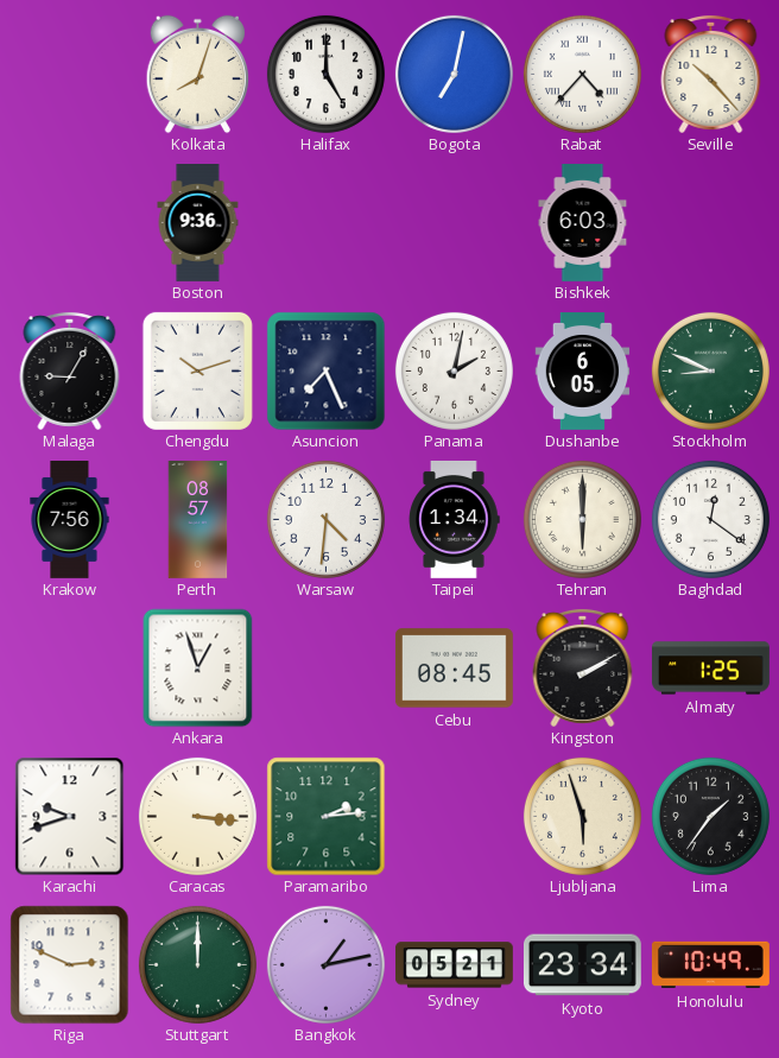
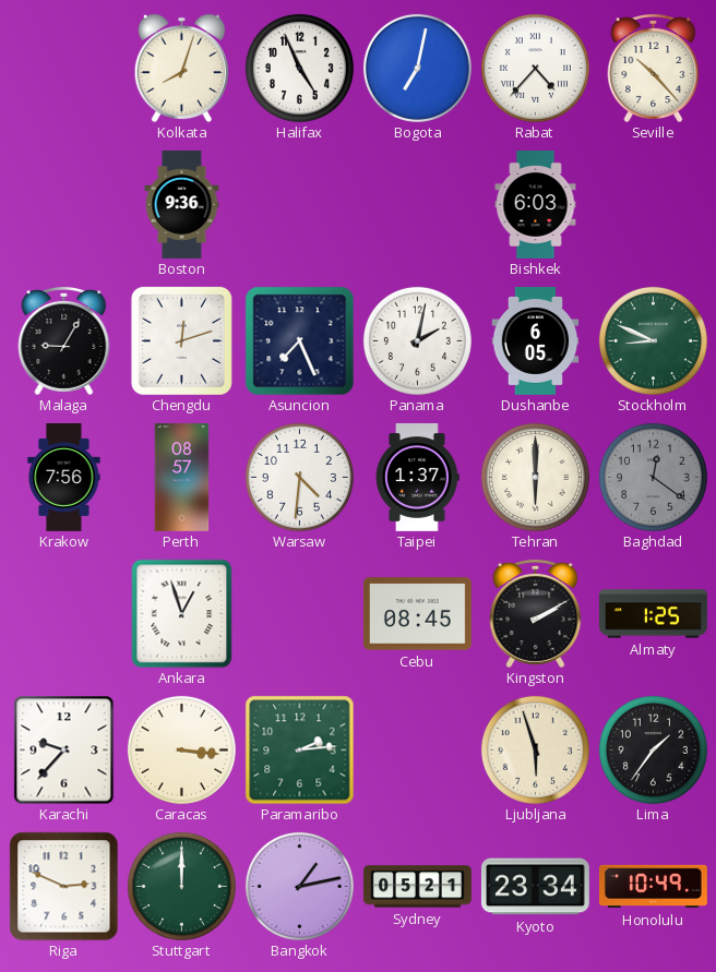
Halifax: 5:00 -> 4:56
Chengdu: 10:12 -> 12:12
Taipei: 1:34 -> 1:37
Baghdad dial: white -> grey
Karachi: 9:42 -> 9:37
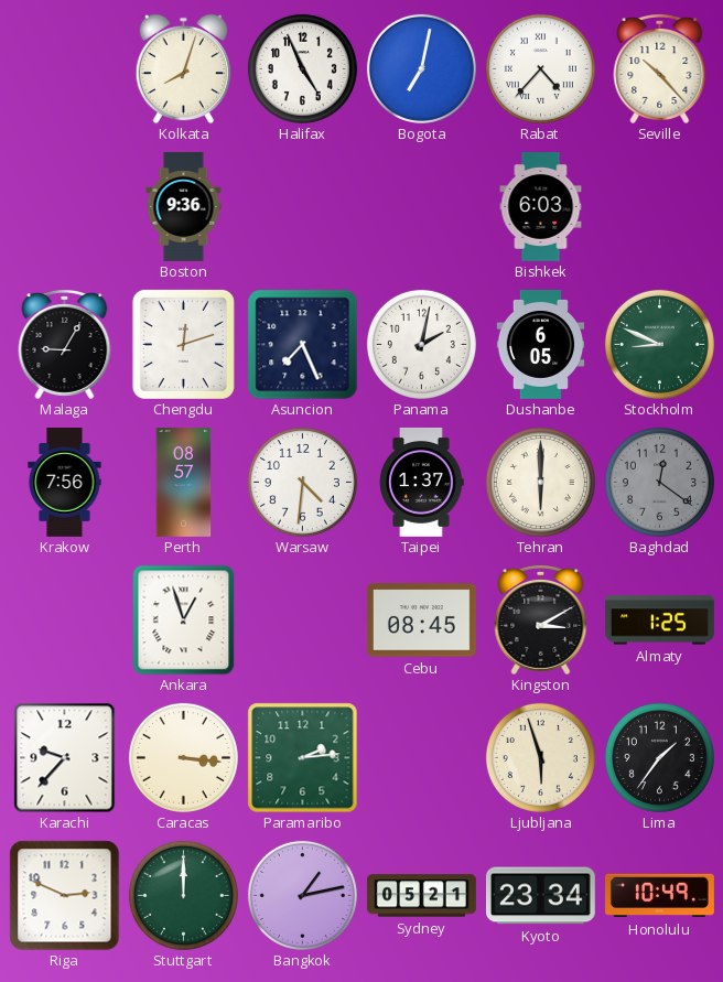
Kingston: 2:10 -> 3:10
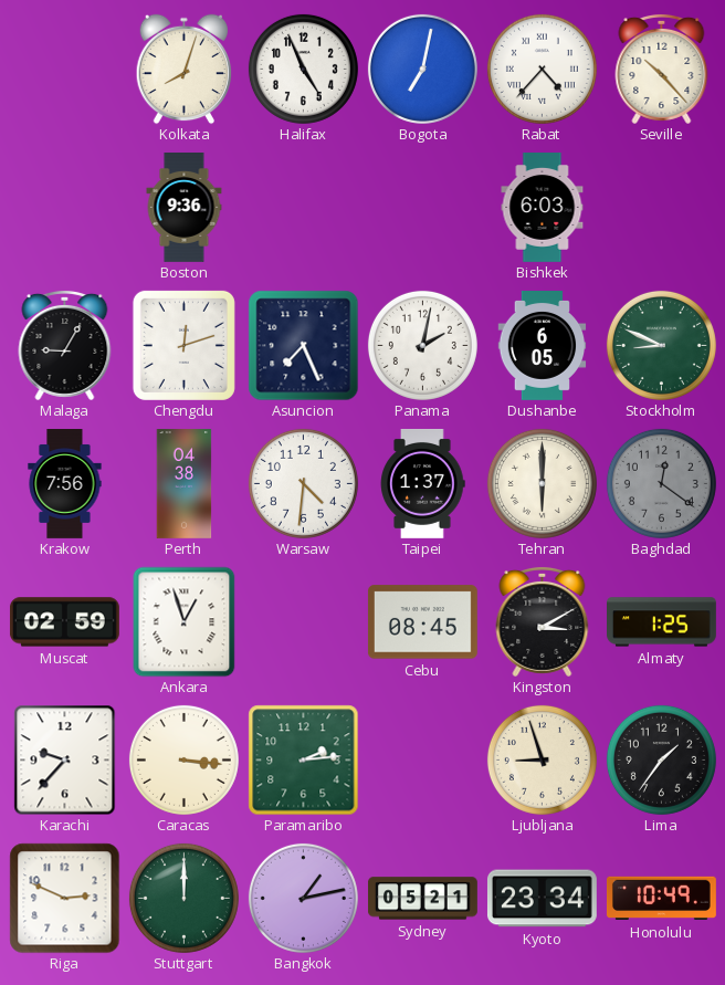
Perth: 08:57 -> 04:38
Muscat: none -> 02:59
Ljubljana: 5:57 -> 8:57
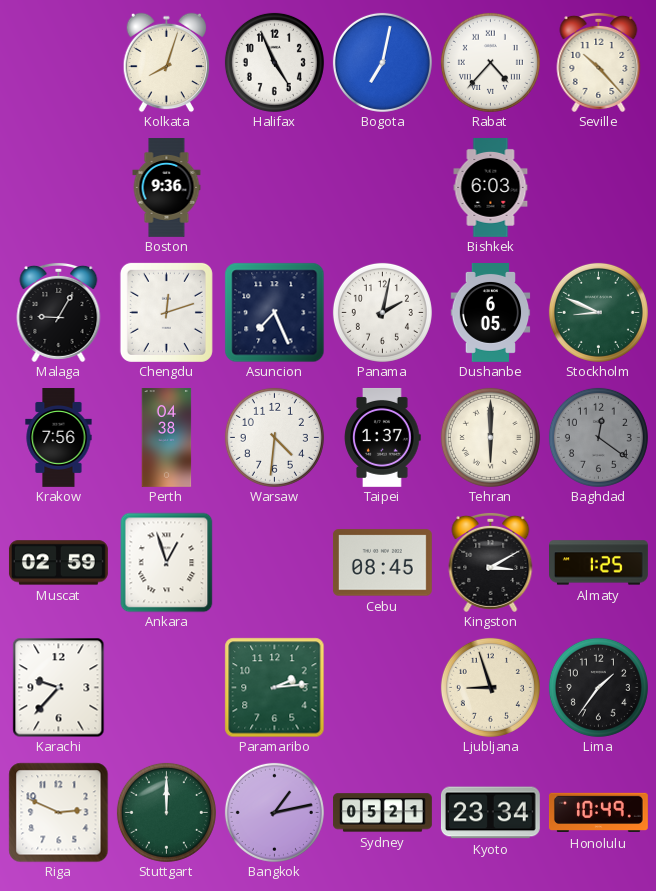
Caracas: 3:16 -> none
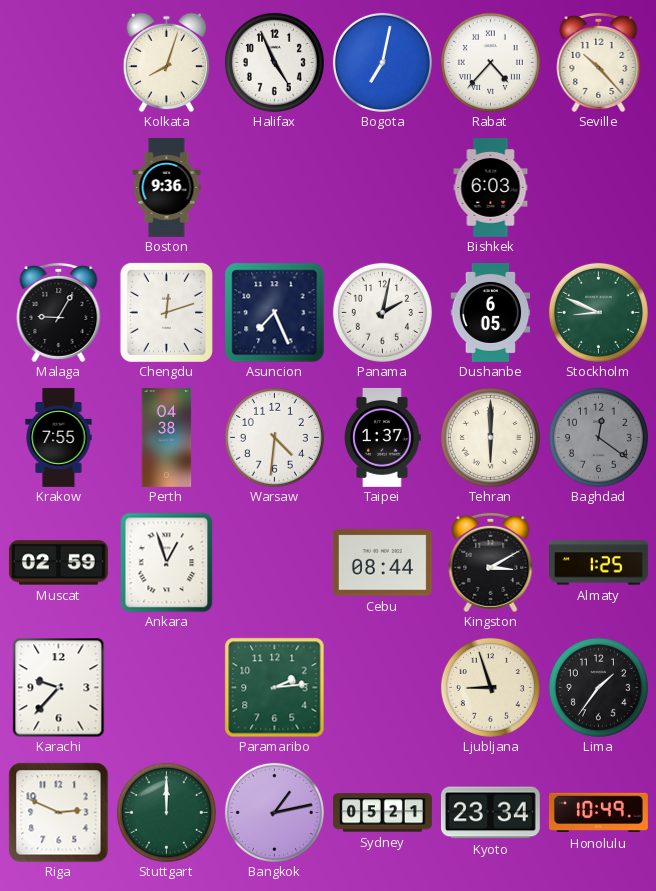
Krakow: 7:56 -> 7:55
Cebu: 08:45 -> 08:44
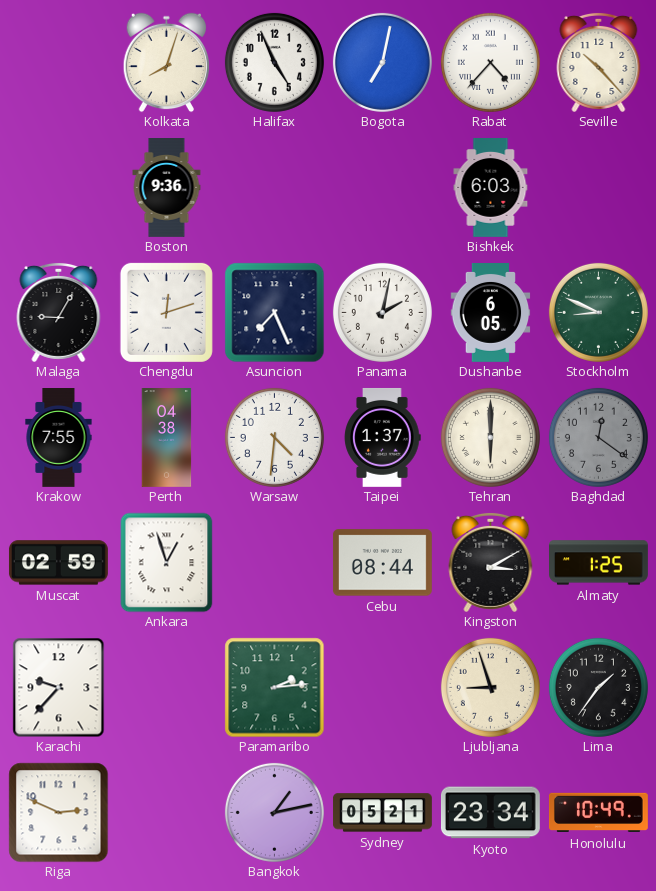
Stuttgart: 12:00 -> none
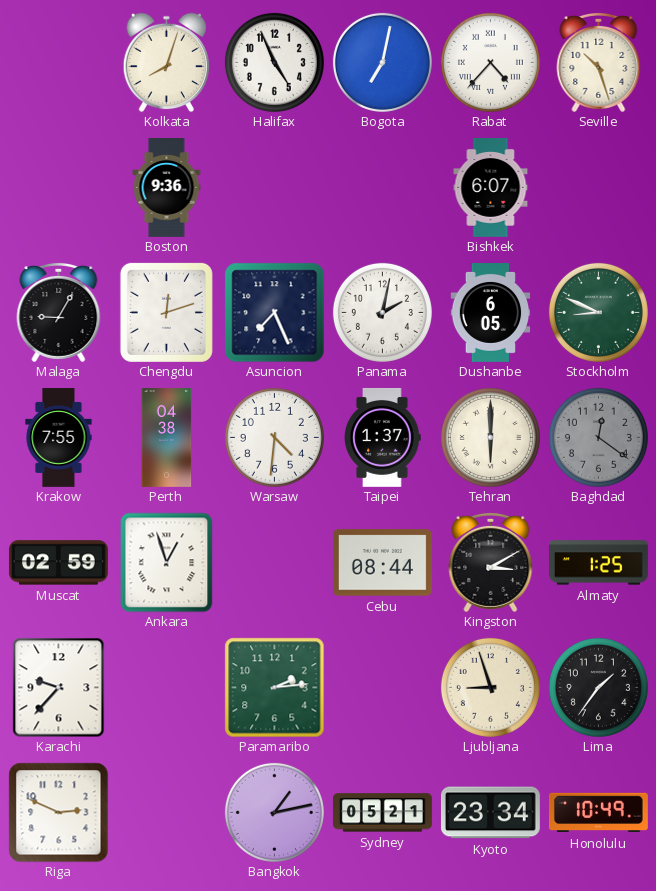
Seville: 10:23 -> 10:27
Bishkek: 6:03 -> 6:07
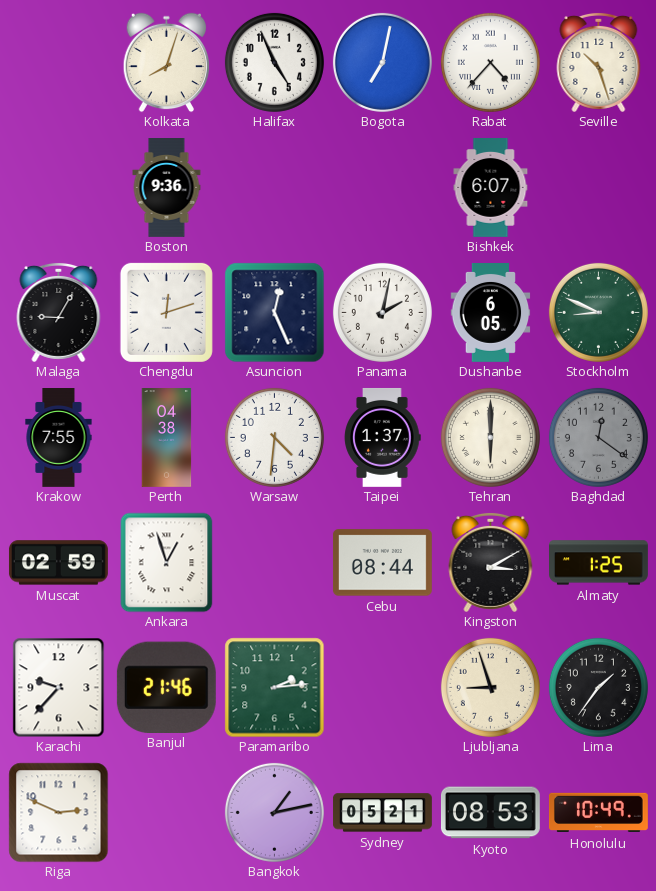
Asuncion: 7:26 -> 12:26
Banjul: none -> 21:46
Kyoto: 23:34 -> 08:53
